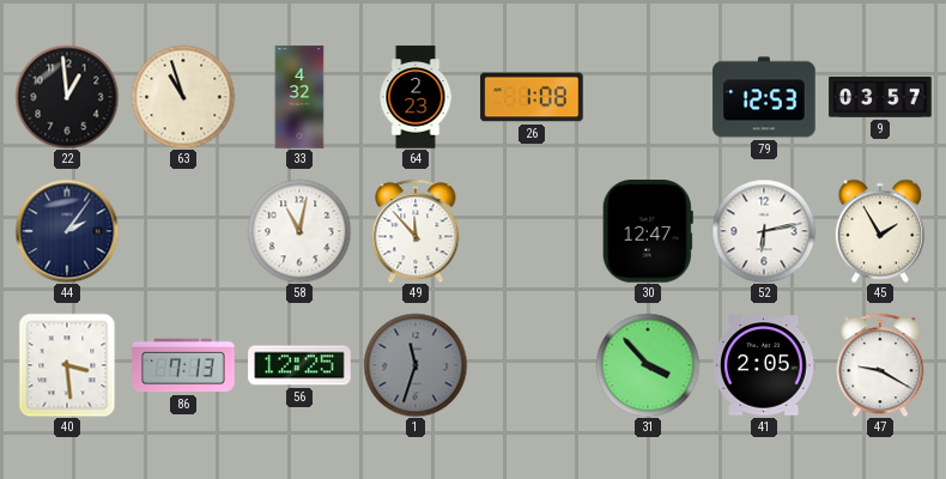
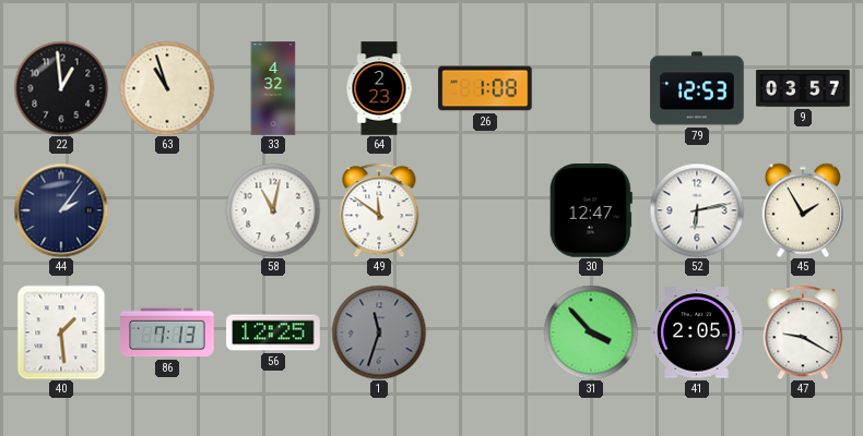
49: 11:53 -> 11:51
40: 3:29 -> 1:29
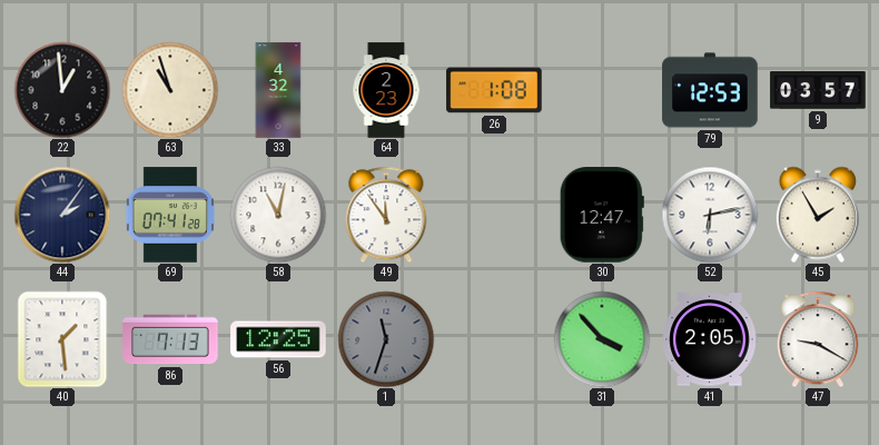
69: none -> 07:41
49: 11:51 -> 11:54
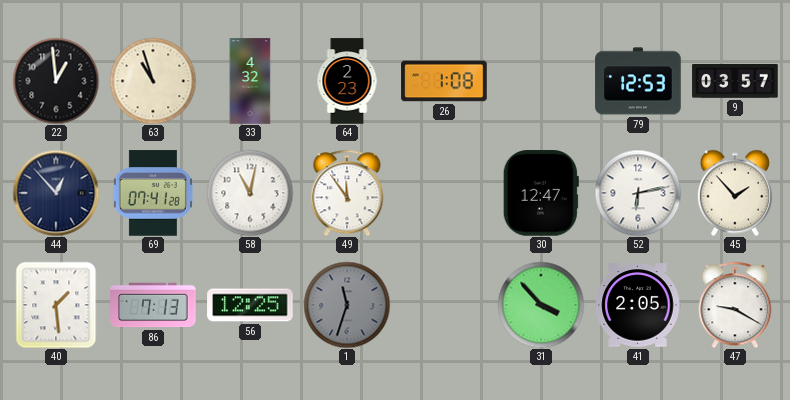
44: 2:06 -> 12:53
45: 1:55 -> 1:53
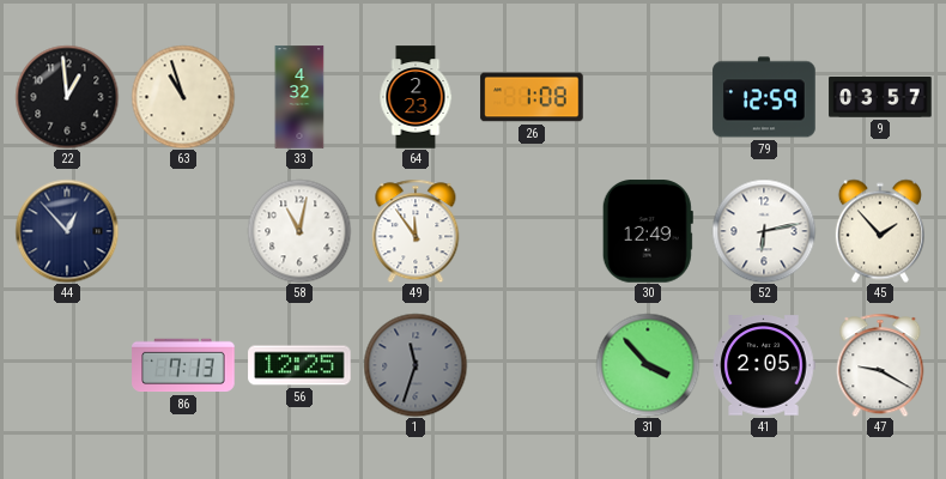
79: 12:53 -> 12:59
69: 07:41 -> none
30: 12:47 -> 12:49
40: 1:29 -> none
